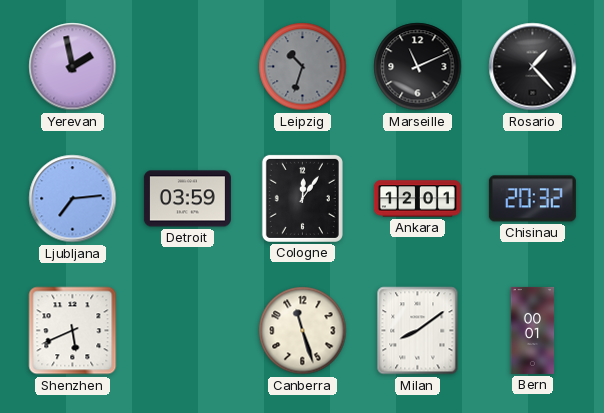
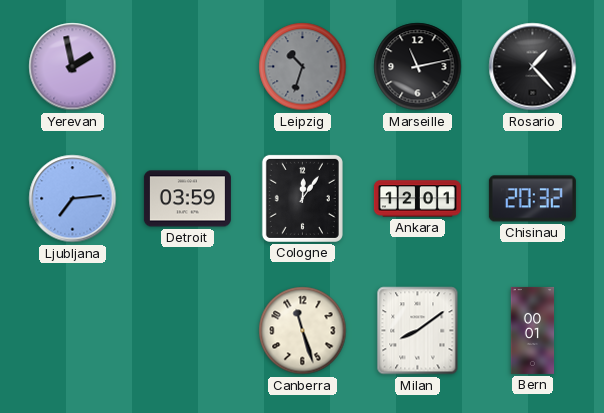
Marseille: 11:11 -> 11:13
Shenzhen: 5:41 -> none
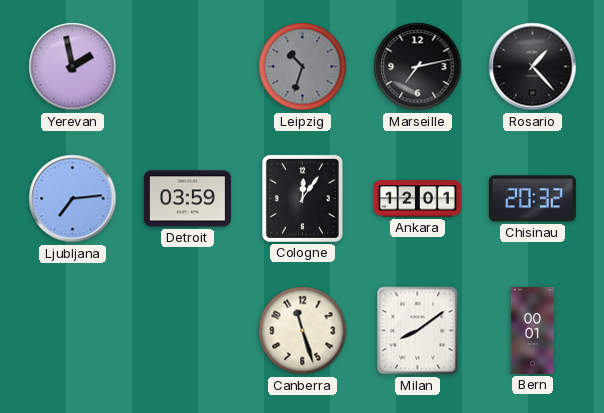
Marseille: 11:13 -> 7:13
